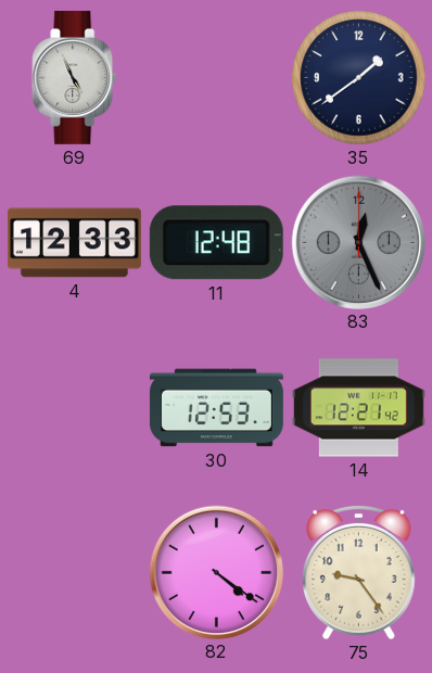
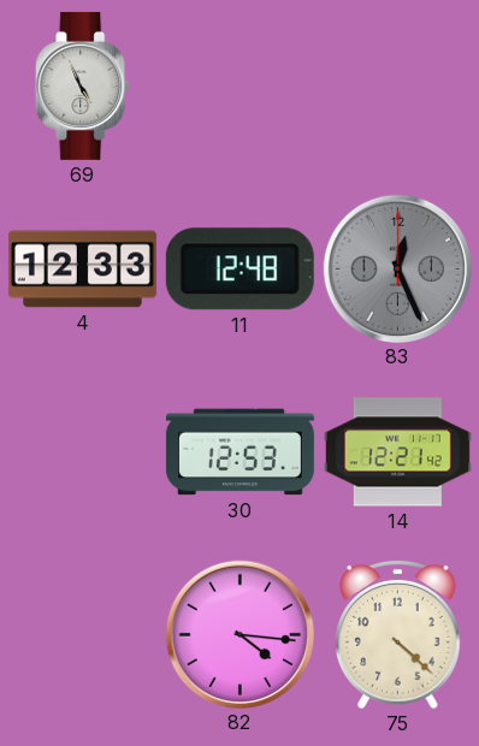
35: 1:39 -> none
82: 4:21 -> 4:16
75: 9:24 -> 4:22
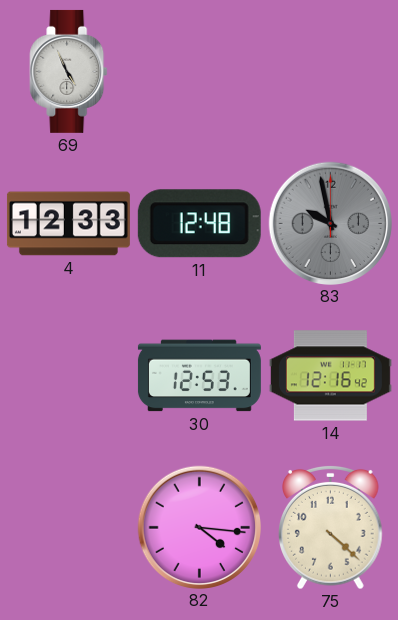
83: 12:26 -> 9:58
14: 12:21 -> 12:16
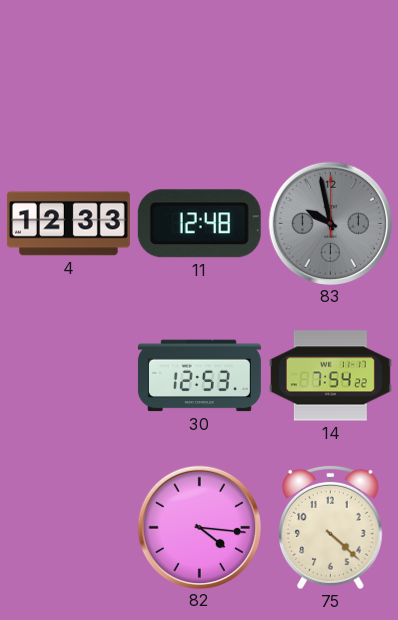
69: 4:56 -> none
14: 12:16 -> 7:54
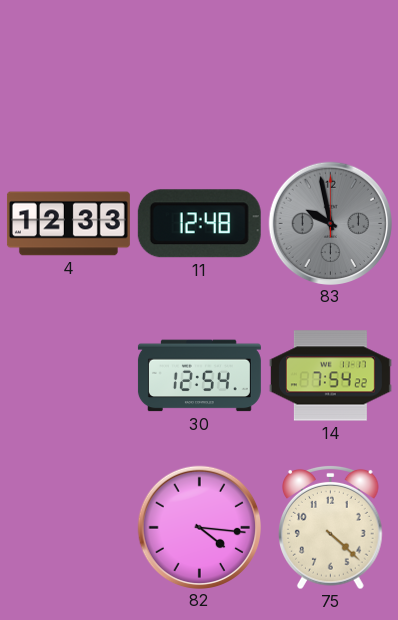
30: 12:53 -> 12:54
